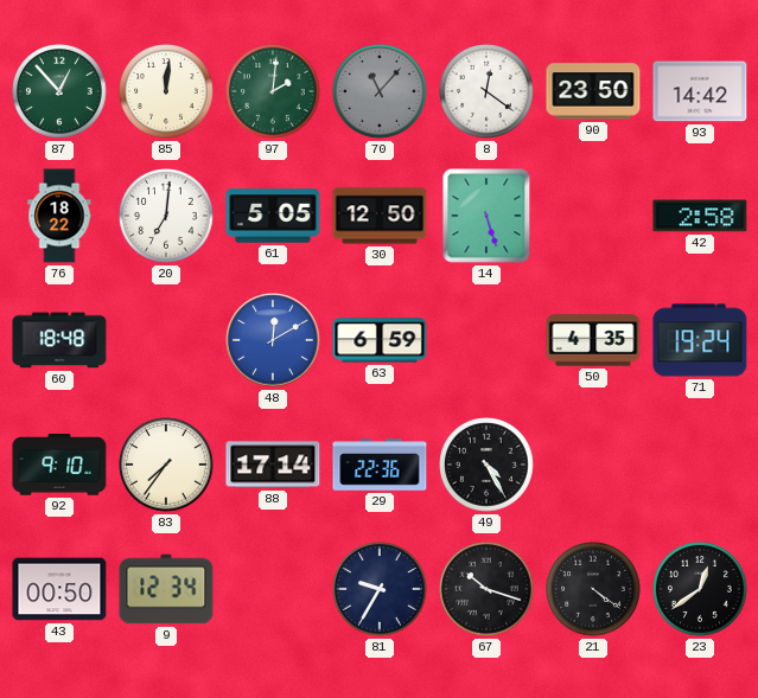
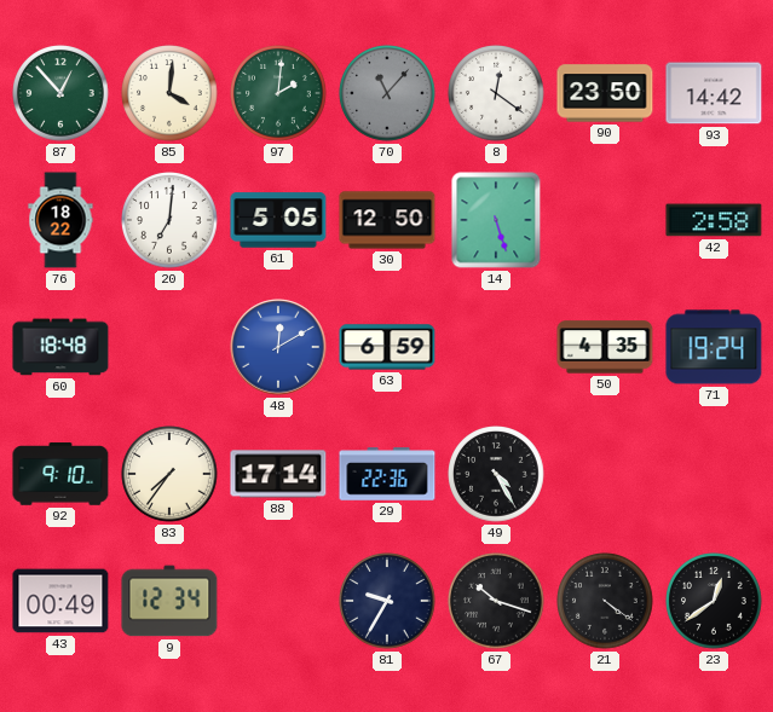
85: 12:01 -> 4:01
43: 00:50 -> 00:49
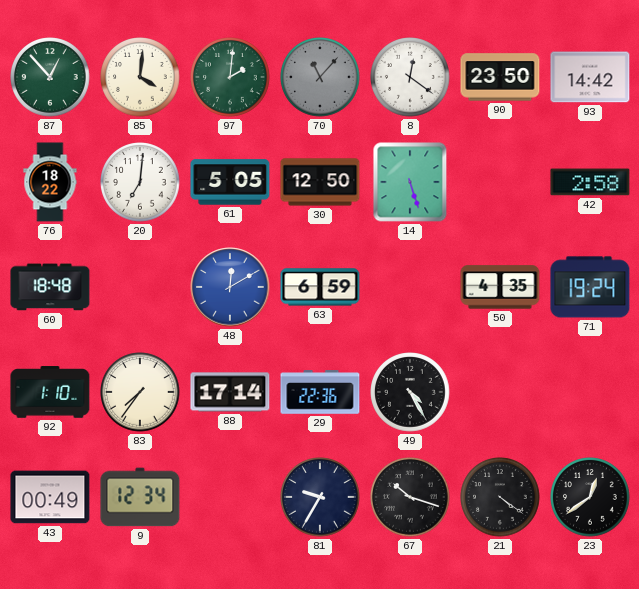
92: 9:10 -> 1:10
